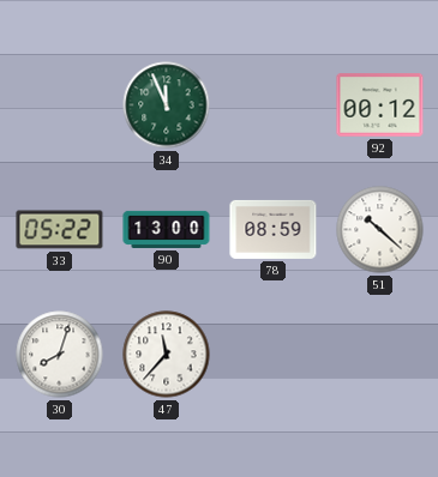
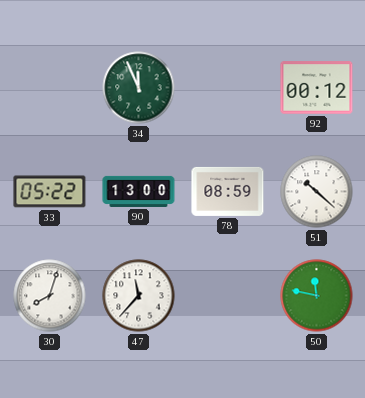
50: none -> 11:47
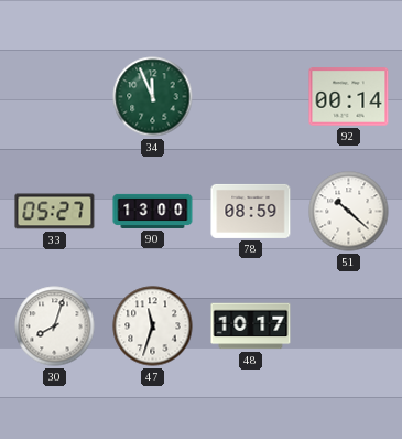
92: 00:12 -> 00:14
33: 05:22 -> 05:27
47: 11:37 -> 11:33
48: none -> 10:17
50: 11:47 -> none
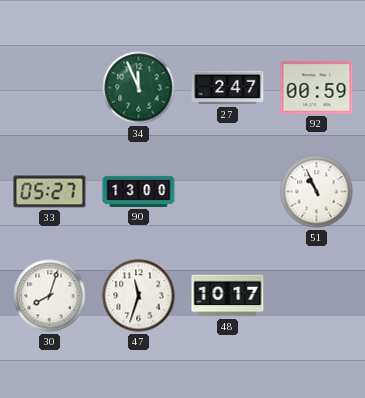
27: none -> 2:47
92: 00:14 -> 00:59
78: 08:59 -> none
51: 10:22 -> 10:56
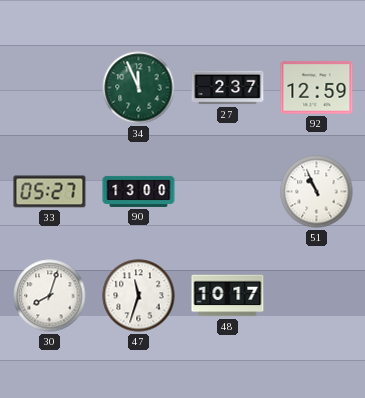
27: 2:47 -> 2:37
92: 00:59 -> 12:59
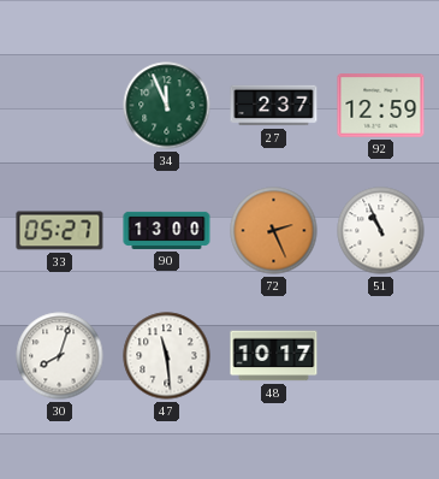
72: none -> 2:26
47: 11:33 -> 11:29
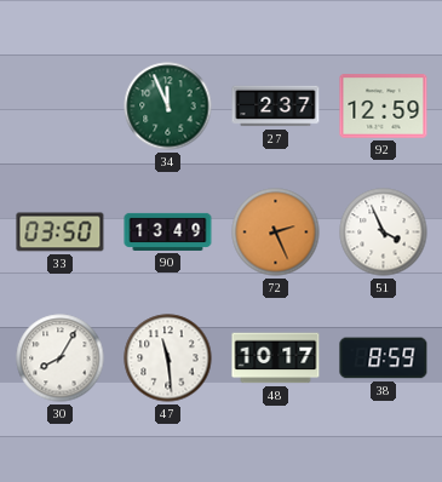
33: 05:27 -> 03:50
90: 13:00 -> 13:49
51: 10:56 -> 3:56
30: 8:03 -> 8:05
38: none -> 8:59
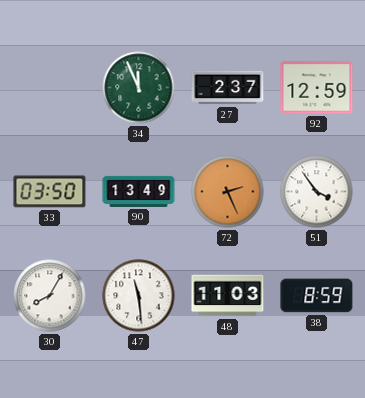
51: 3:56 -> 3:54
48: 10:17 -> 11:03
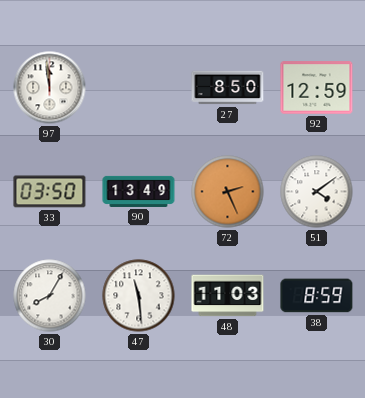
97: none -> 11:59
34: 11:56 -> none
27: 2:37 -> 8:50
51: 3:54 -> 4:09
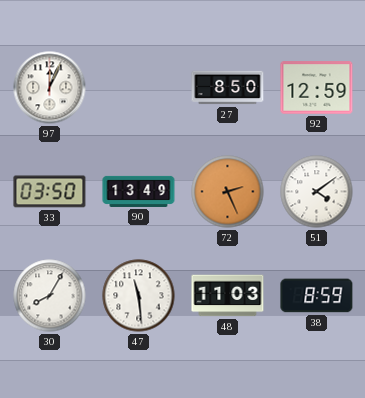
97: 11:59 -> 12:04
